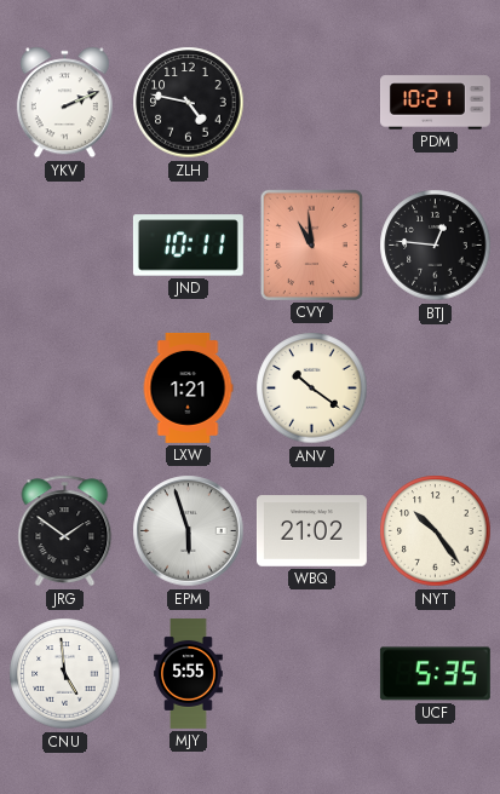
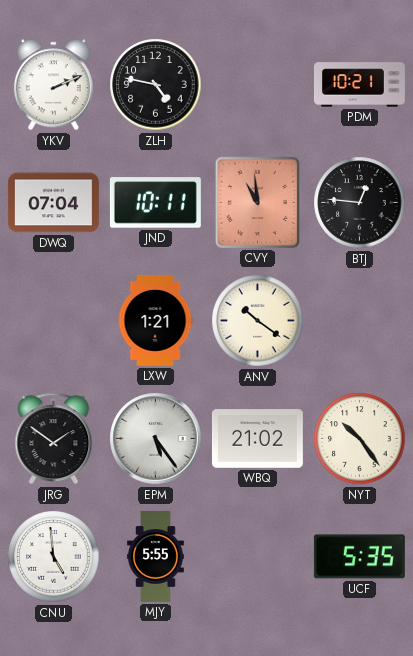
DWQ: none -> 07:04
EPM: 5:57 -> 5:24
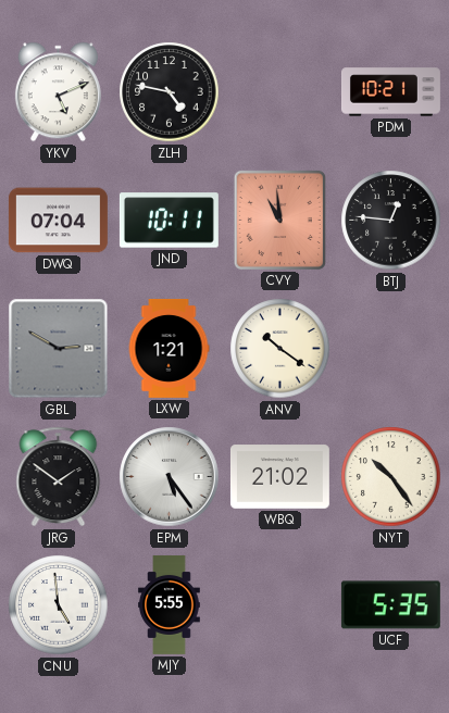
YKV: 2:11 -> 5:11
GBL: none -> 2:50
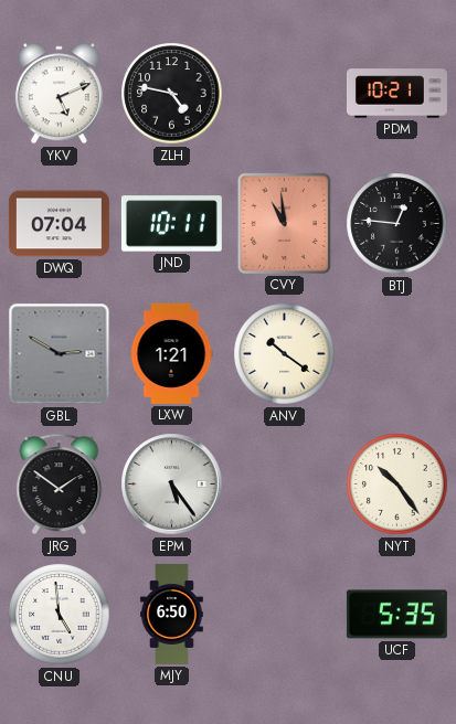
WBQ: 21:02 -> none
MJY: 5:55 -> 6:50
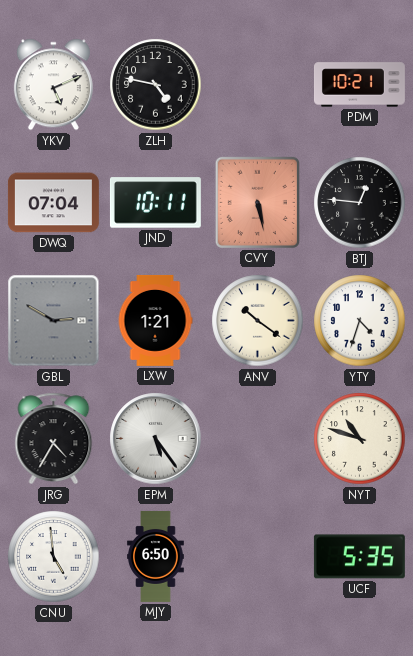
CVY: 10:59 -> 5:28
YTY: none -> 4:33
JRG: 1:51 -> 4:35
NYT: 10:24 -> 10:48
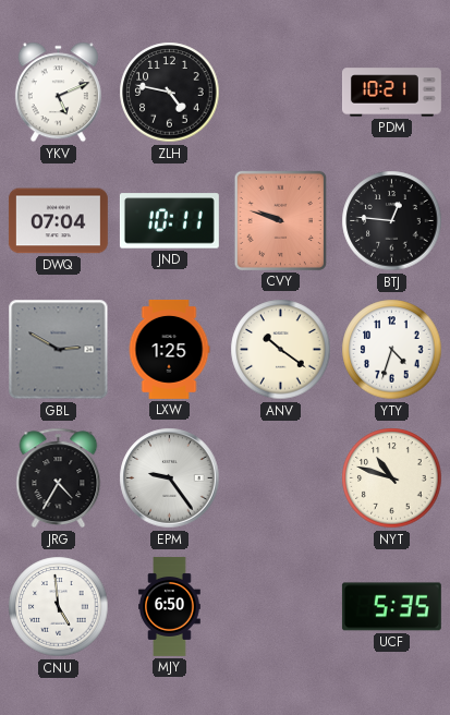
CVY: 5:28 -> 9:48
LXW: 1:21 -> 1:25
EPM: 5:24 -> 9:24
